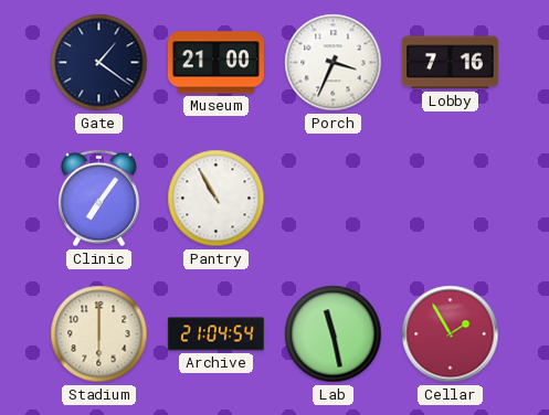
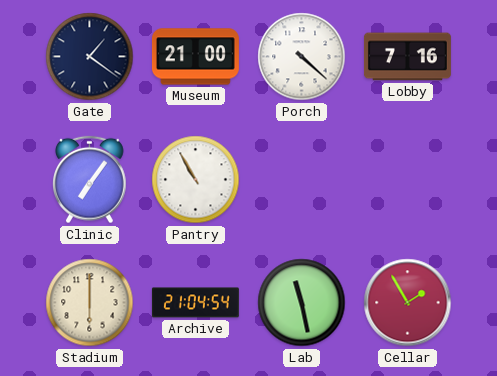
Porch: 3:34 -> 4:22
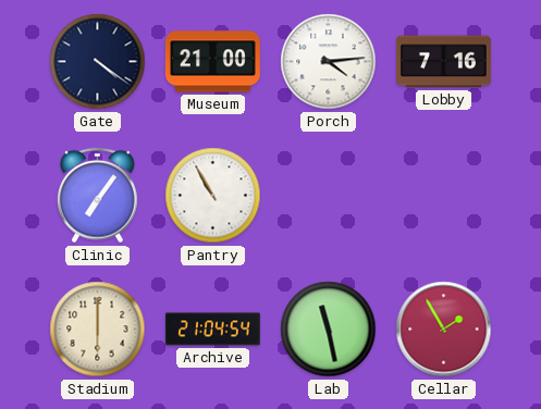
Gate: 1:21 -> 4:21
Porch: 4:22 -> 4:14
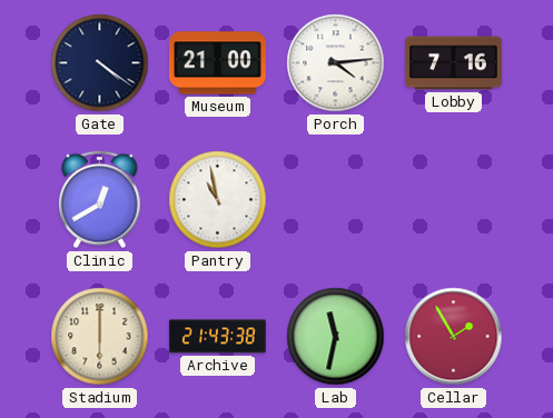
Clinic: 7:06 -> 12:40
Pantry: 10:55 -> 10:58
Archive: 21:04 -> 21:43
Lab: 11:28 -> 11:32
